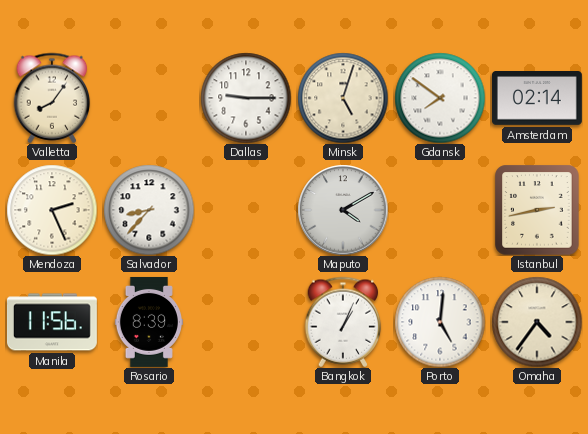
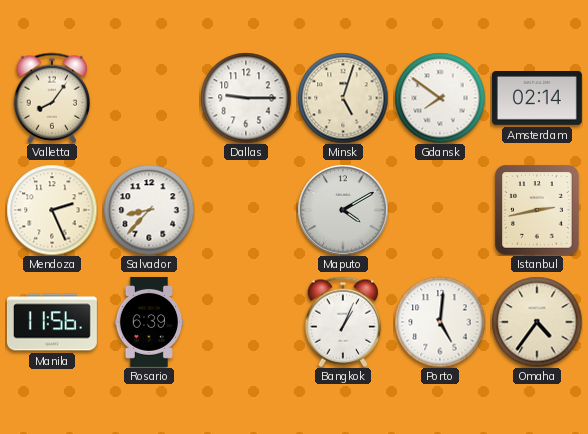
Rosario: 8:39 -> 6:39
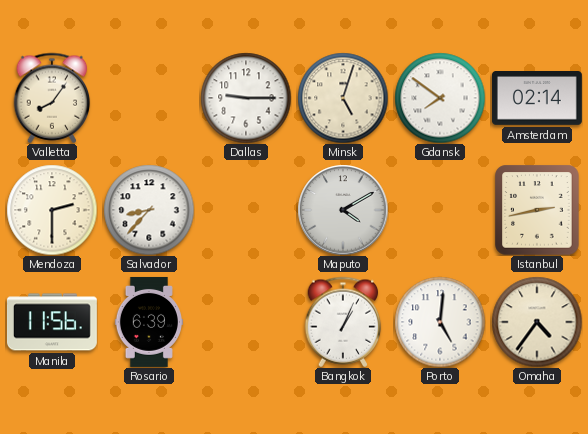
Mendoza: 2:26 -> 2:30
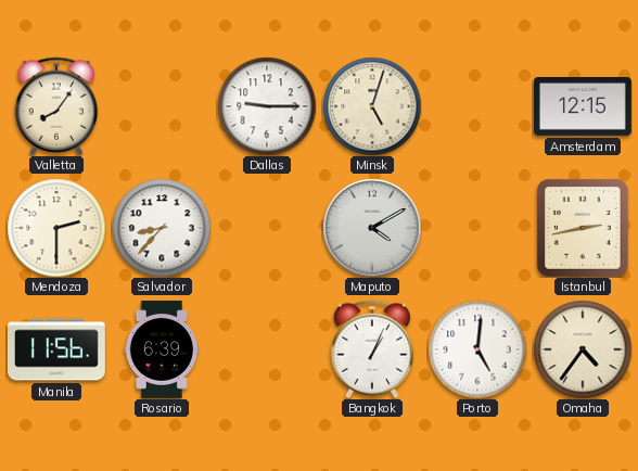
Gdansk: 7:51 -> none
Amsterdam: 02:14 -> 12:15
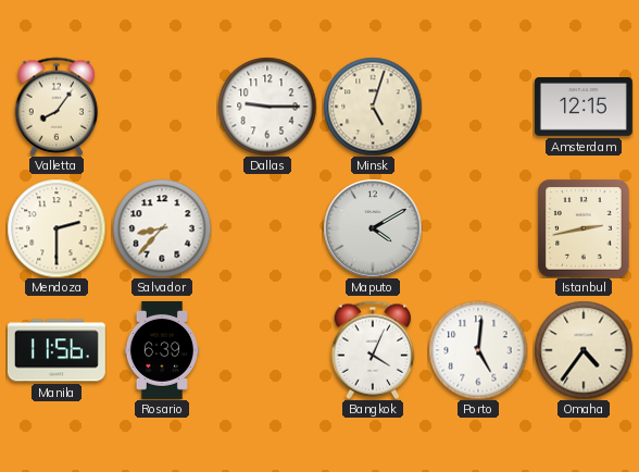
Bangkok: 1:04 -> 4:04
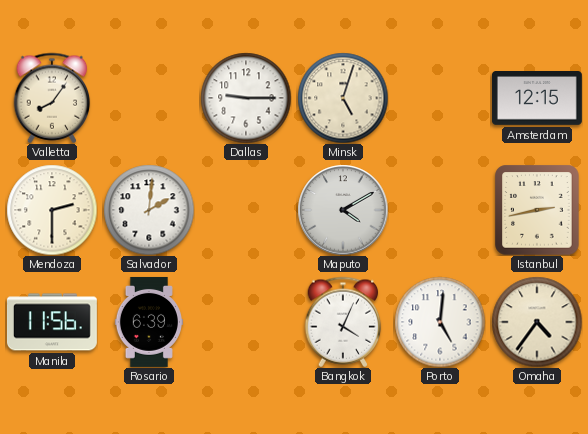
Salvador: 8:37 -> 2:01
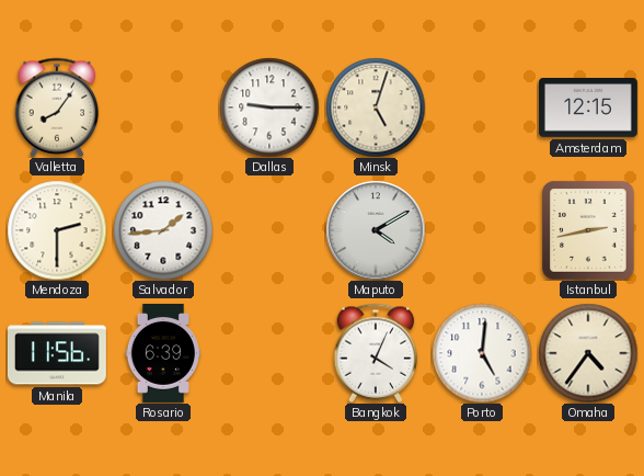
Salvador: 2:01 -> 1:44
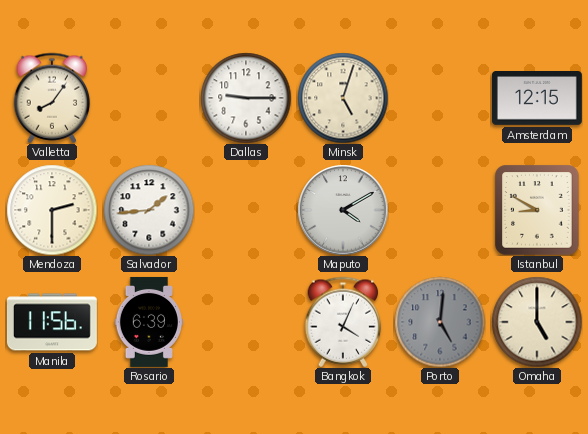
Istanbul: 2:43 -> 8:50
Porto dial: white -> grey
Omaha: 4:36 -> 5:00
